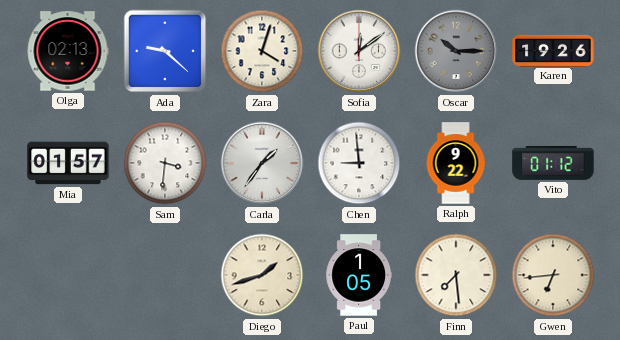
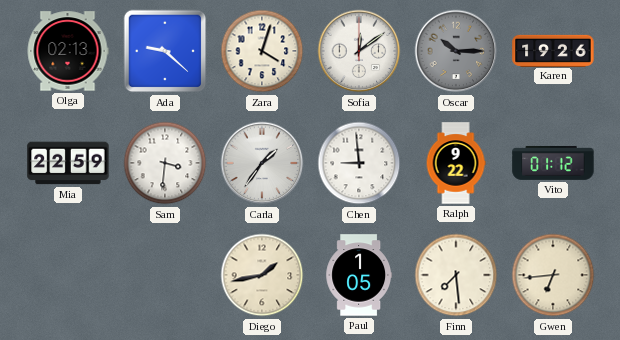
Mia: 01:57 -> 22:59
Diego: 1:42 -> 1:43
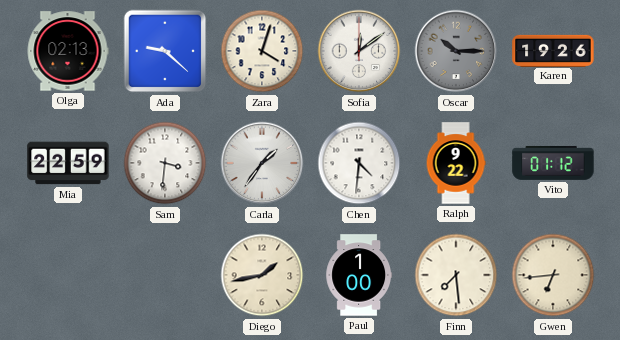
Chen: 8:59 -> 4:31
Paul: 1:05 -> 1:00
